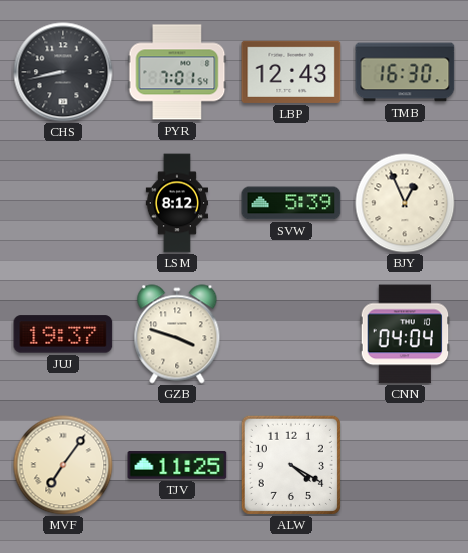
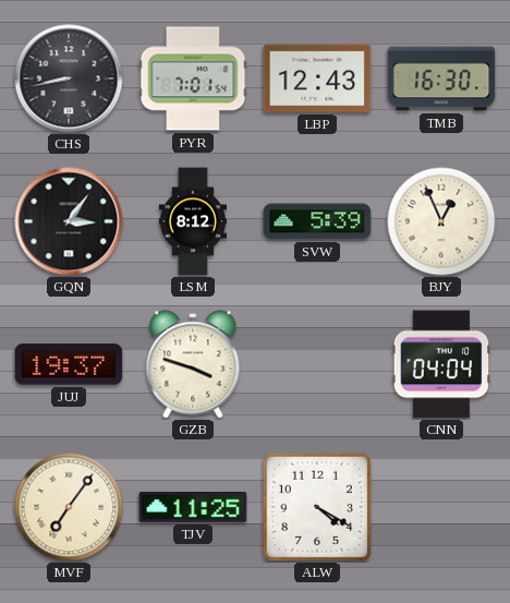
GQN: none -> 3:06
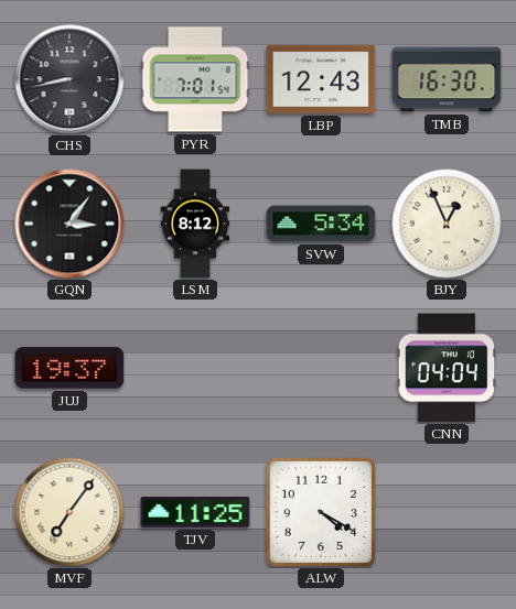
SVW: 5:39 -> 5:34
GZB: 3:48 -> none
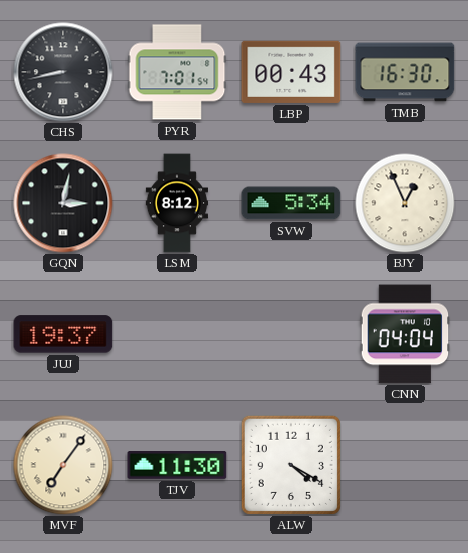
LBP: 12:43 -> 00:43
GQN: 3:06 -> 3:02
TJV: 11:25 -> 11:30
